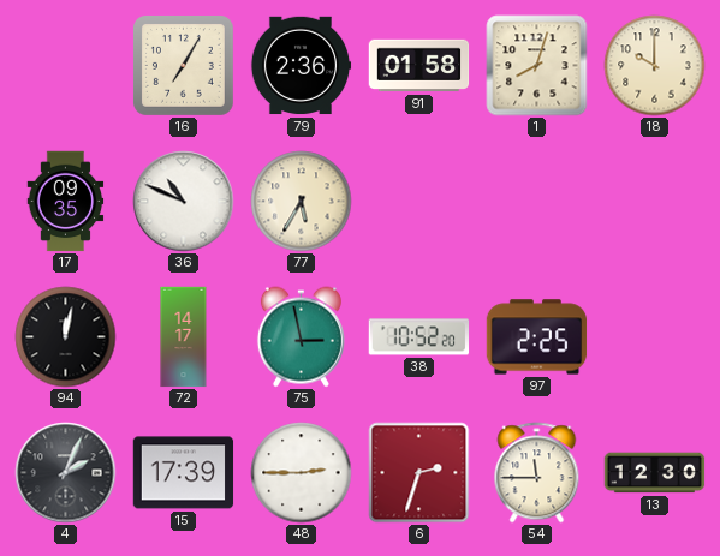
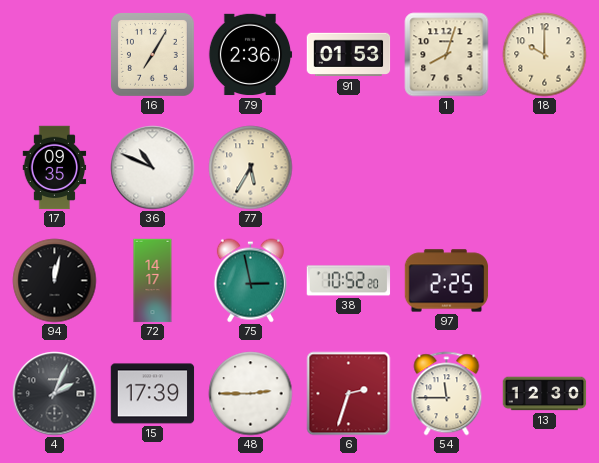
91: 01:58 -> 01:53
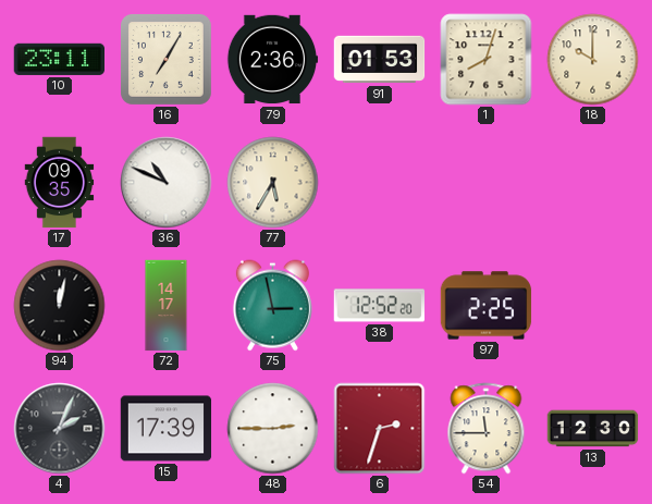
10: none -> 23:11
38: 10:52 -> 12:52
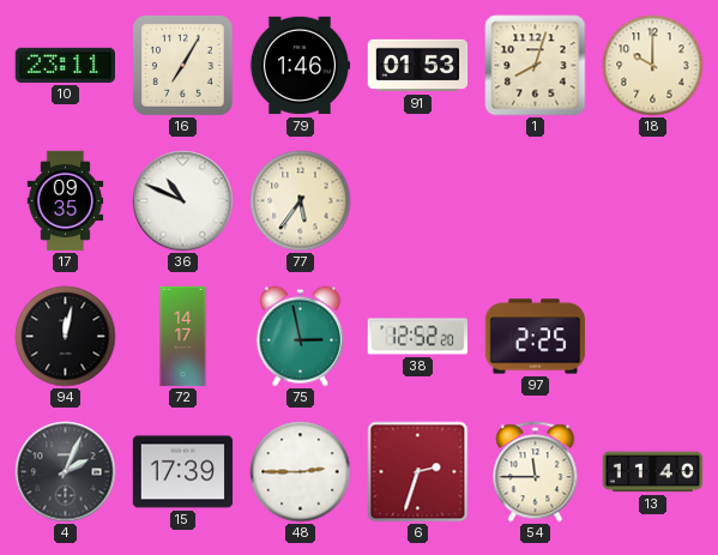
79: 2:36 -> 1:46
77: 5:35 -> 5:36
13: 12:30 -> 11:40
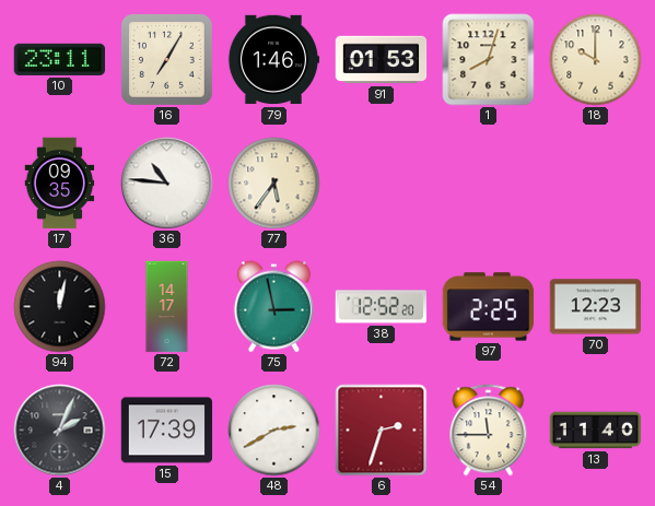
36: 10:49 -> 10:46
70: none -> 12:23
48: 2:45 -> 2:40
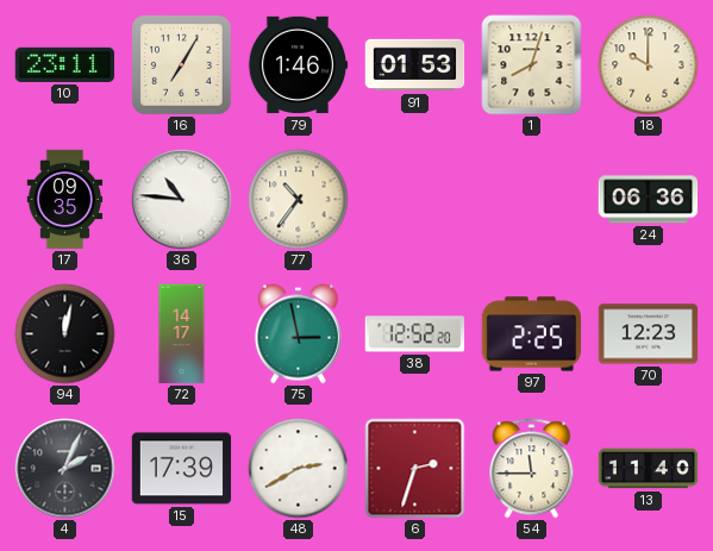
77: 5:36 -> 10:36
24: none -> 06:36
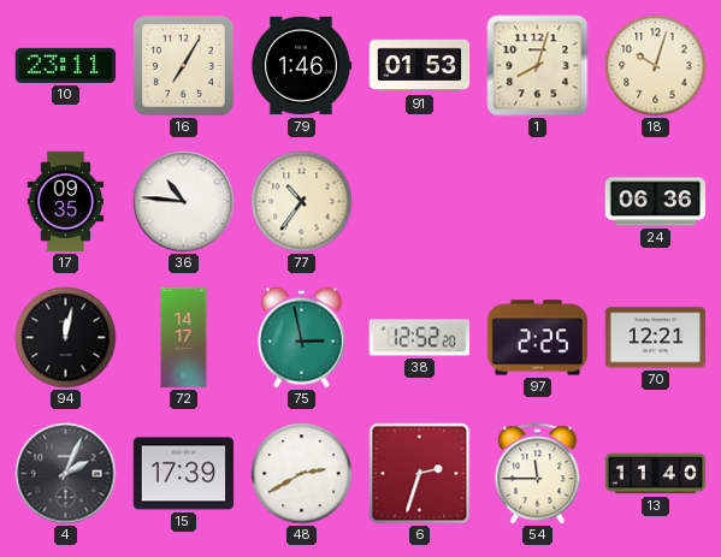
18: 10:00 -> 10:03
70: 12:23 -> 12:21
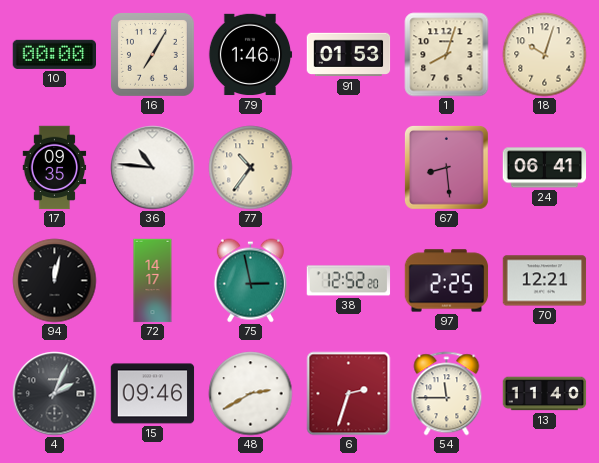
10: 23:11 -> 00:00
67: none -> 8:29
24: 06:36 -> 06:41
15: 17:39 -> 09:46
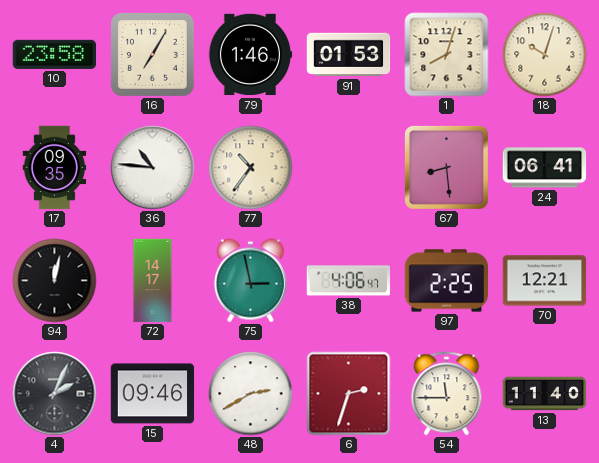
10: 00:00 -> 23:58
38: 12:52 -> 4:06
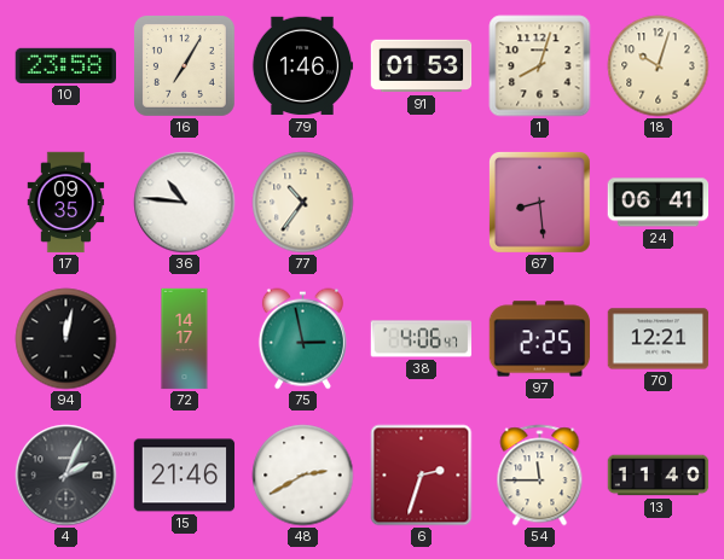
15: 09:46 -> 21:46
